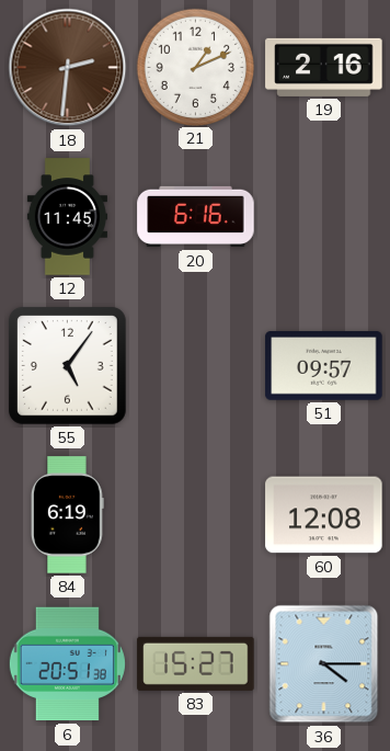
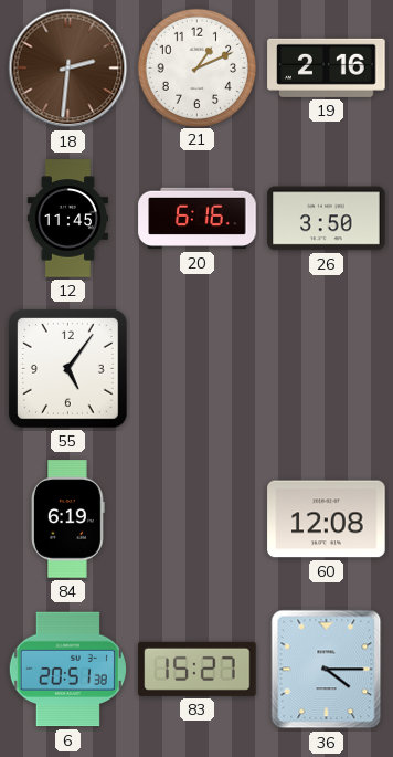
26: none -> 3:50
51: 09:57 -> none
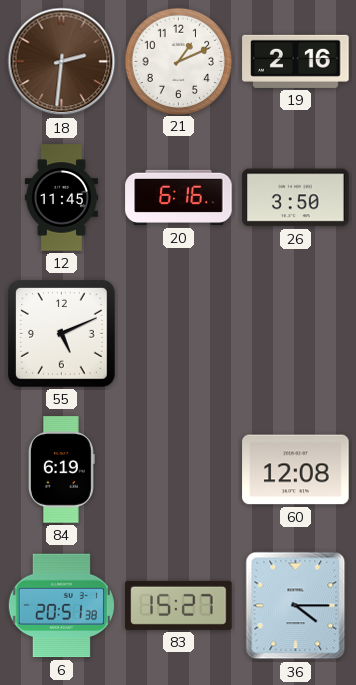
55: 5:06 -> 5:11
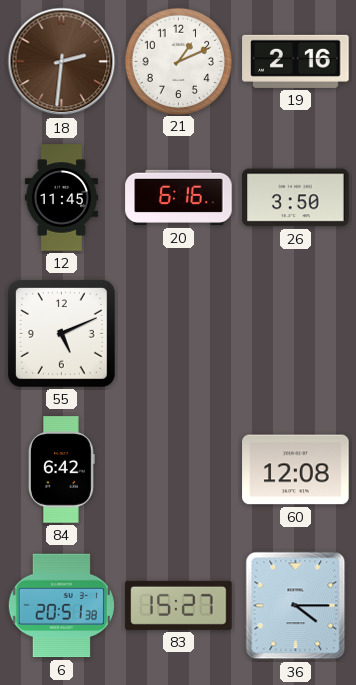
84: 6:19 -> 6:42
